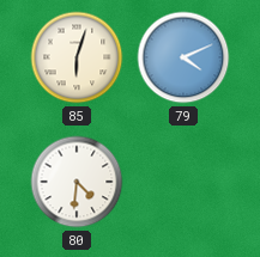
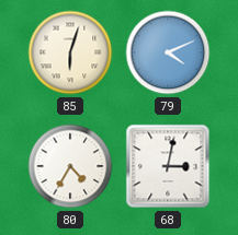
80: 4:31 -> 4:35
68: none -> 3:02
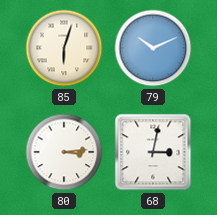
79: 4:11 -> 10:11
80: 4:35 -> 3:14
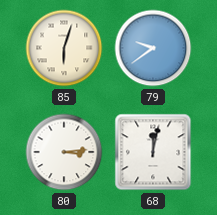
79: 10:11 -> 9:39
68: 3:02 -> 12:02
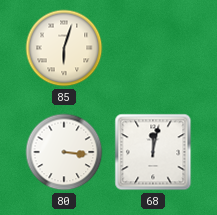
79: 9:39 -> none
80: 3:14 -> 3:16
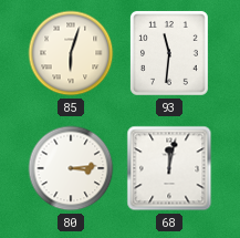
93: none -> 11:31
80: 3:16 -> 3:14
